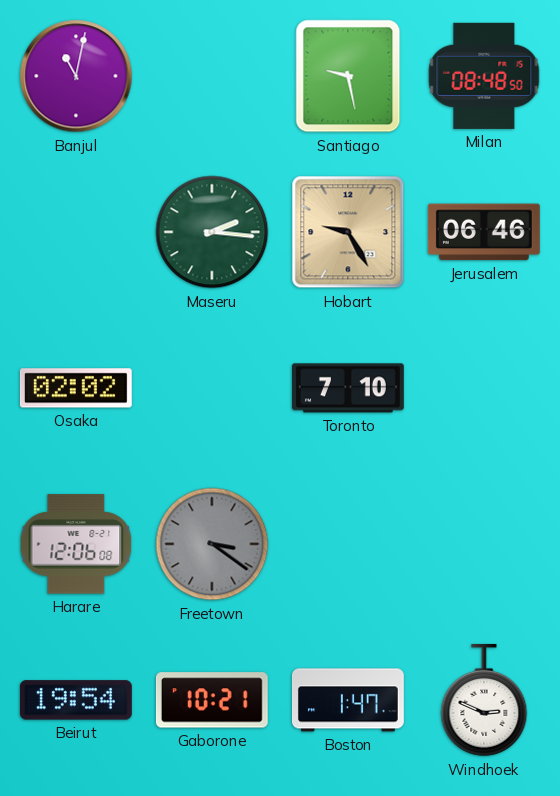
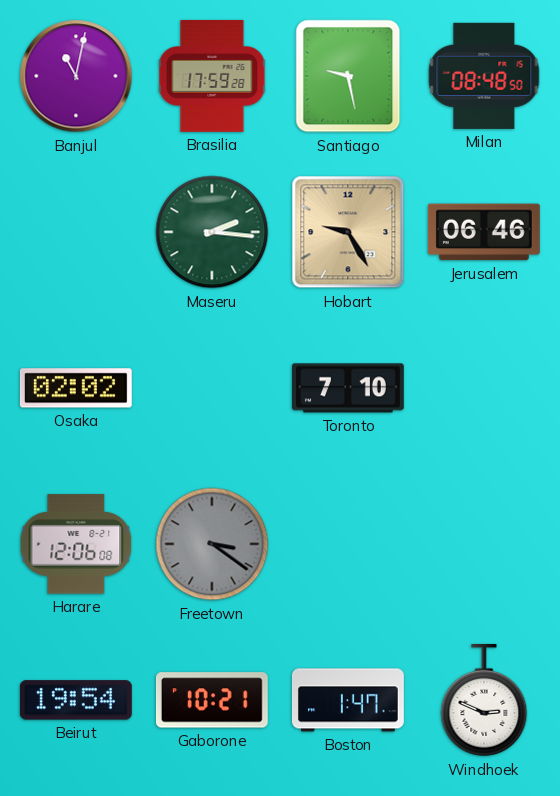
Brasilia: none -> 17:59
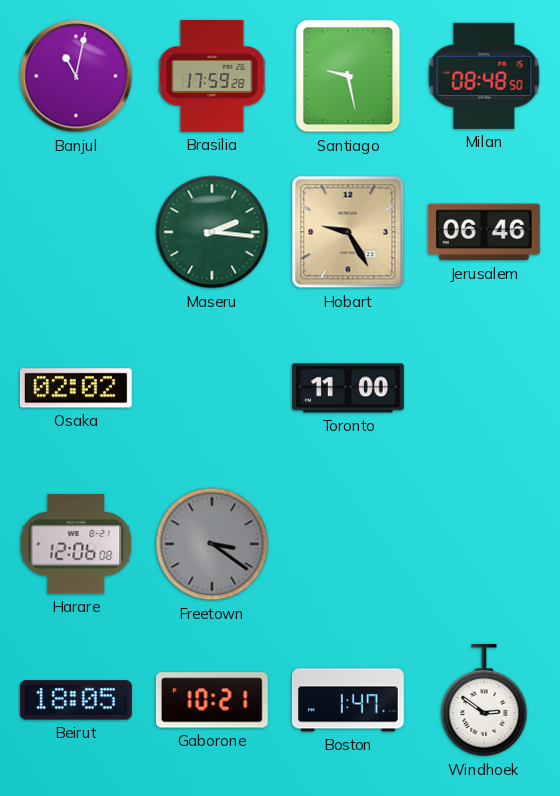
Toronto: 7:10 -> 11:00
Beirut: 19:54 -> 18:05
Windhoek: 2:49 -> 2:51
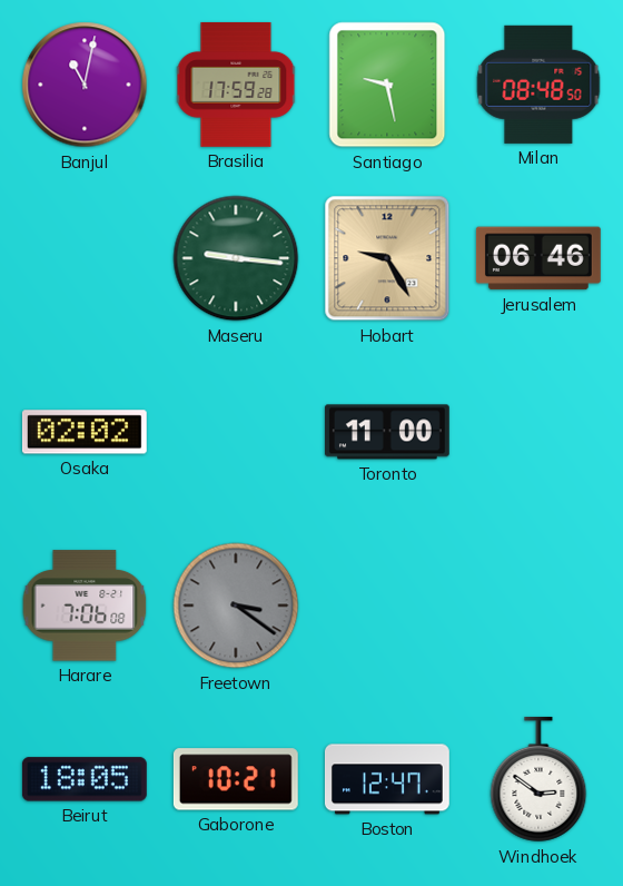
Maseru: 2:16 -> 9:16
Harare: 12:06 -> 7:06
Boston: 1:47 -> 12:47
